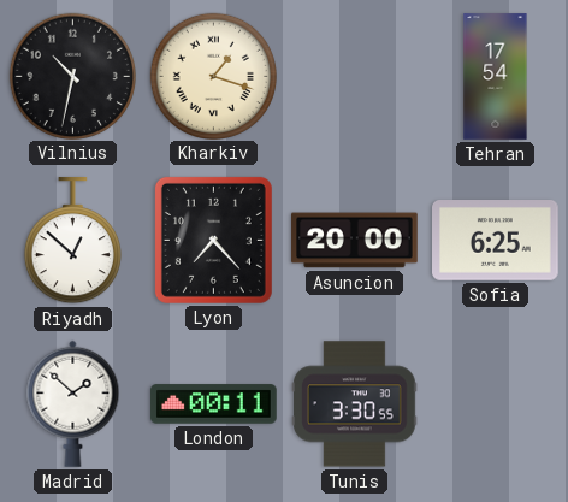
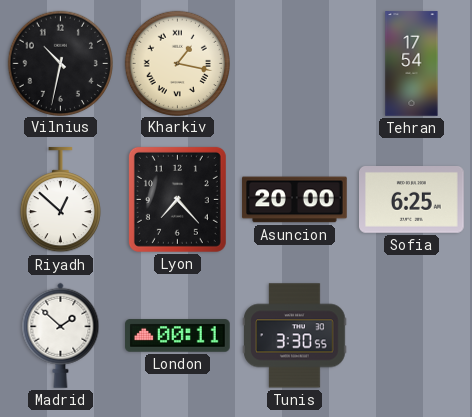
Kharkiv: 1:18 -> 1:17
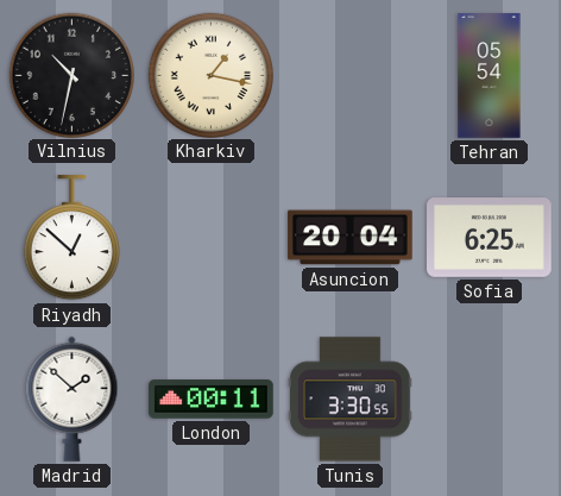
Tehran: 17:54 -> 05:54
Lyon: 7:23 -> none
Asuncion: 20:00 -> 20:04
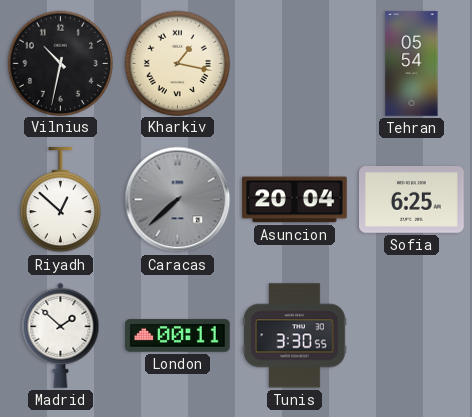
Caracas: none -> 7:38
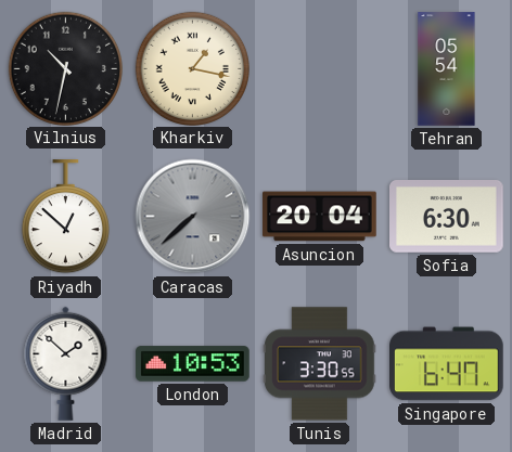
Sofia: 6:25 -> 6:30
London: 00:11 -> 10:53
Singapore: none -> 6:47
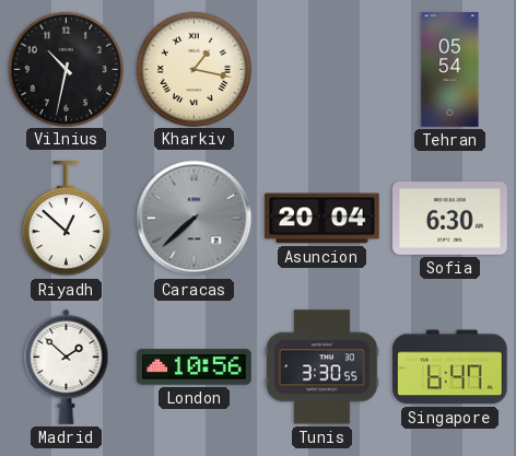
London: 10:53 -> 10:56
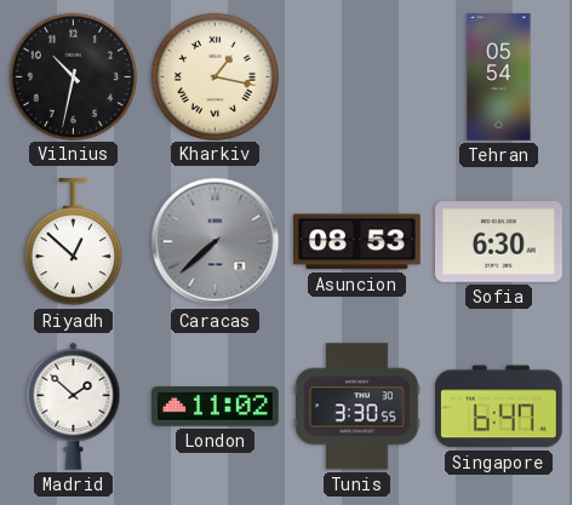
Asuncion: 20:04 -> 08:53
London: 10:56 -> 11:02
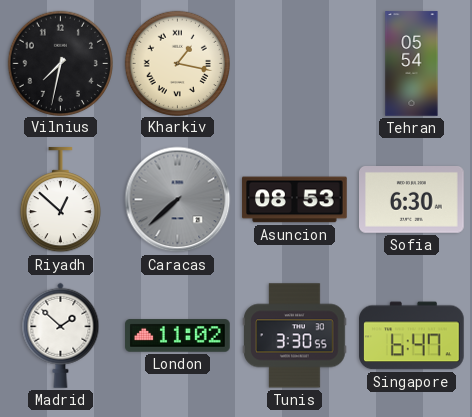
Vilnius: 10:32 -> 7:32
